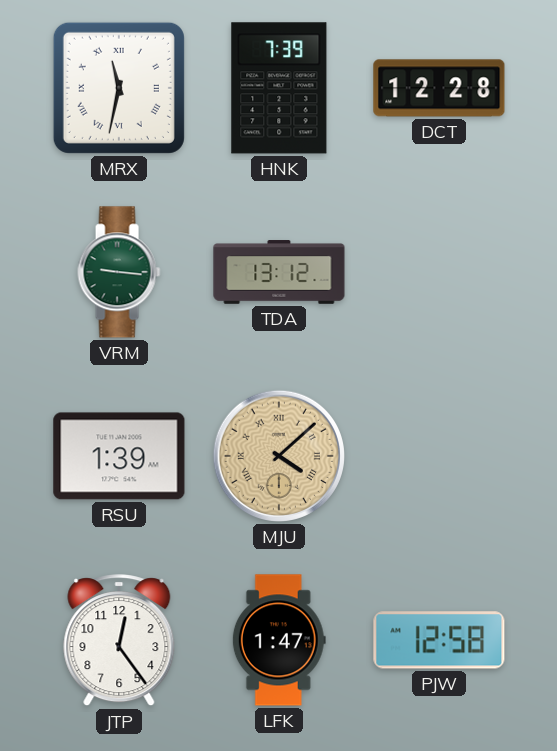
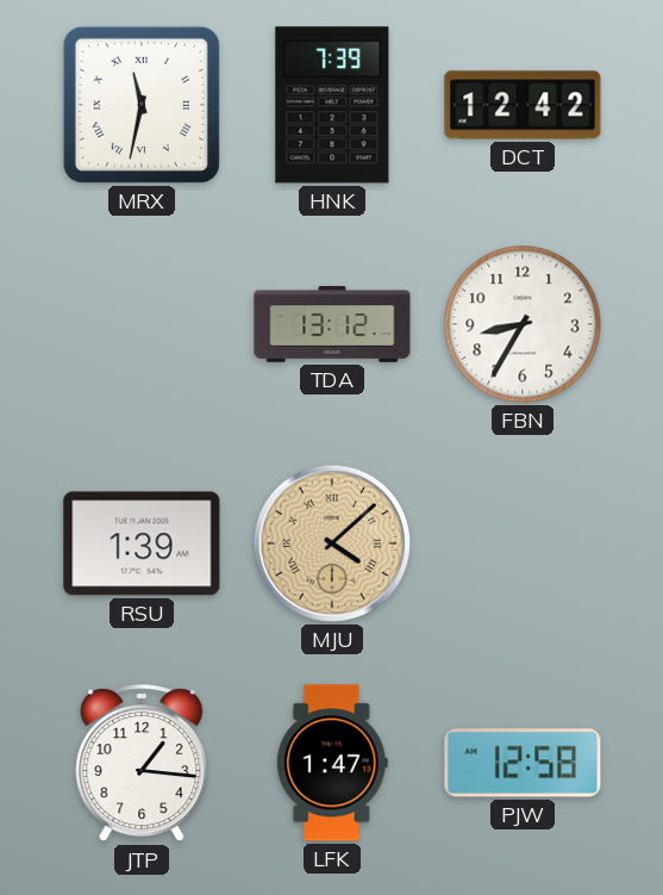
DCT: 12:28 -> 12:42
VRM: 9:16 -> none
FBN: none -> 8:35
JTP: 12:24 -> 1:16
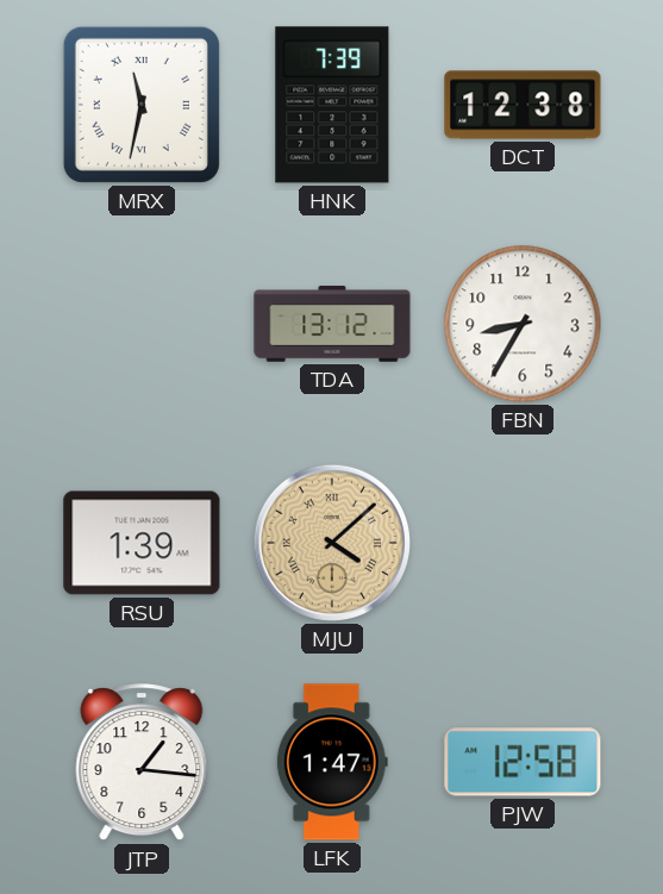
DCT: 12:42 -> 12:38
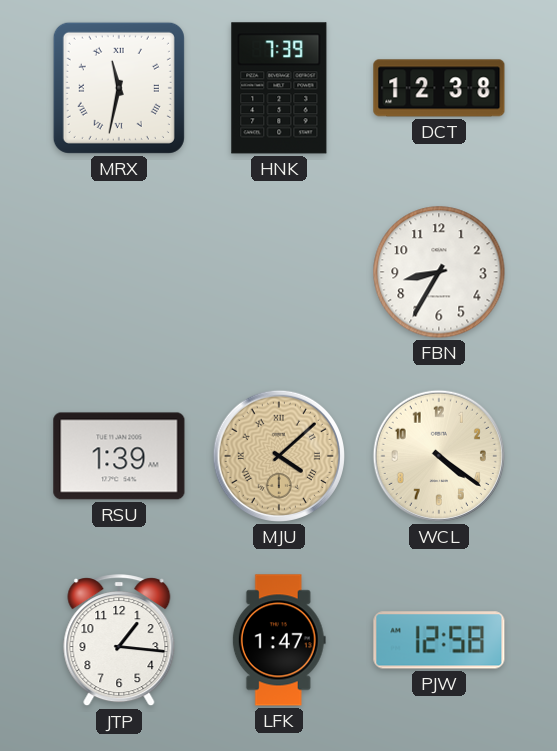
TDA: 13:12 -> none
WCL: none -> 4:21
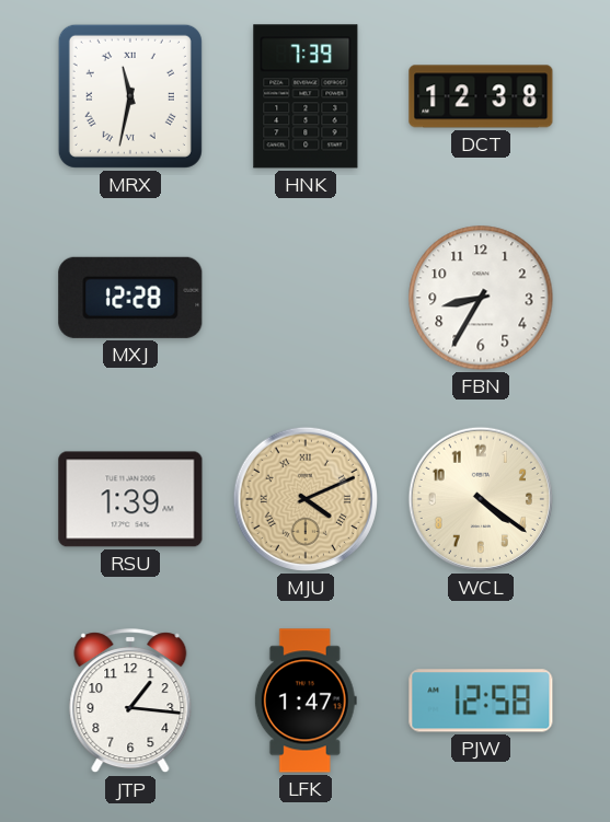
MXJ: none -> 12:28
MJU: 4:08 -> 4:11
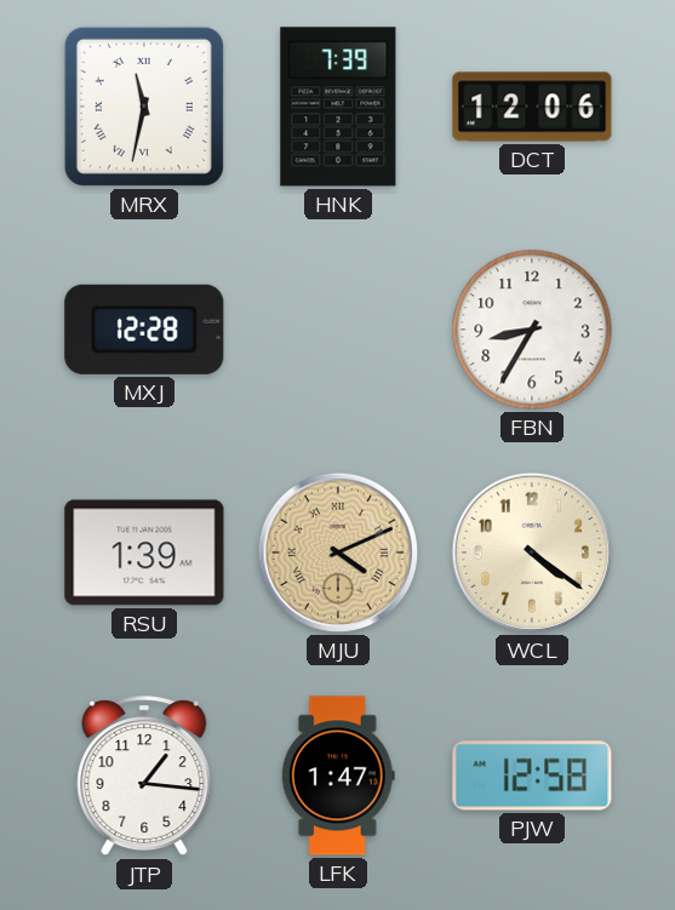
DCT: 12:38 -> 12:06
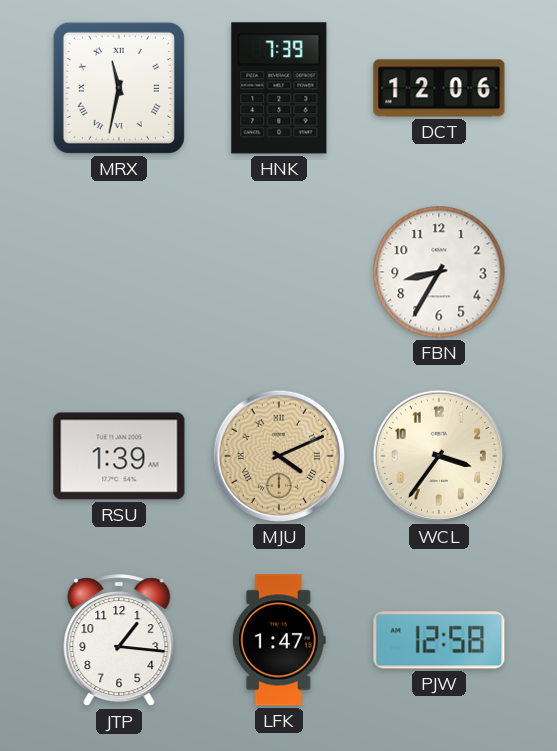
MXJ: 12:28 -> none
WCL: 4:21 -> 3:36
